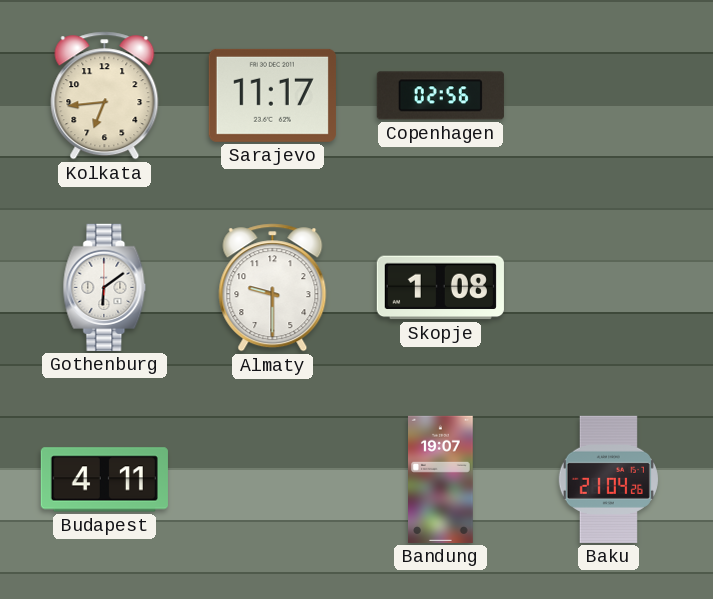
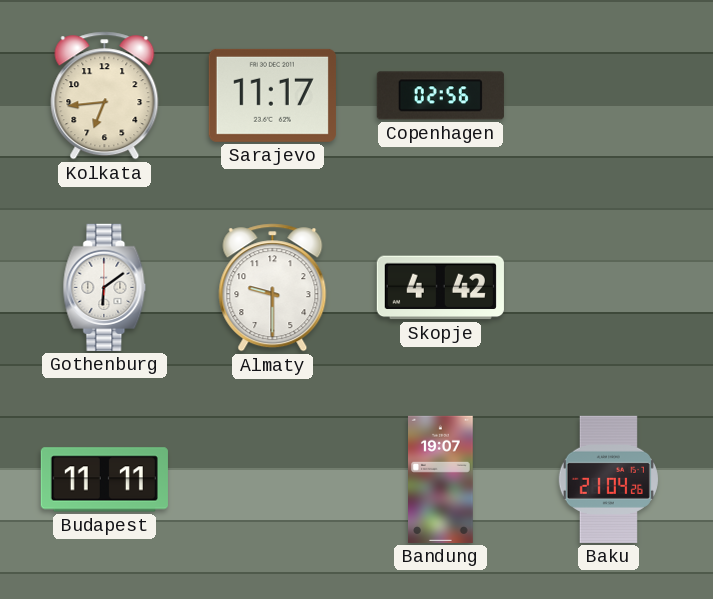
Skopje: 1:08 -> 4:42
Budapest: 4:11 -> 11:11
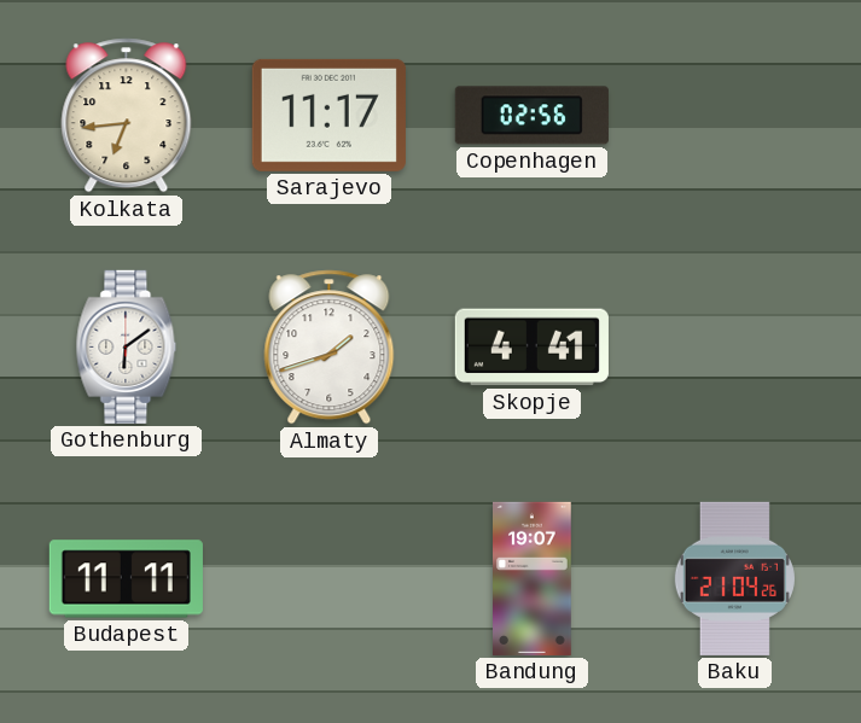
Almaty: 9:30 -> 1:42
Skopje: 4:42 -> 4:41
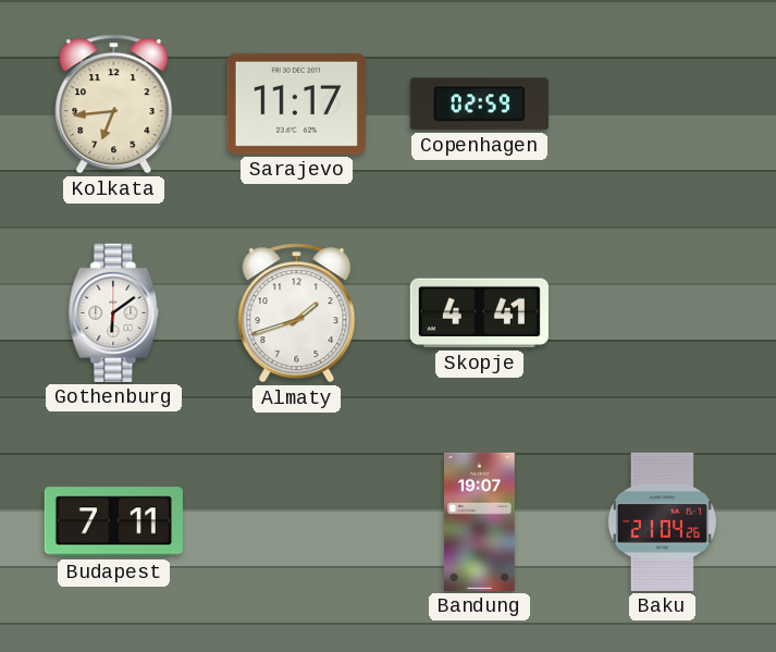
Copenhagen: 02:56 -> 02:59
Budapest: 11:11 -> 7:11
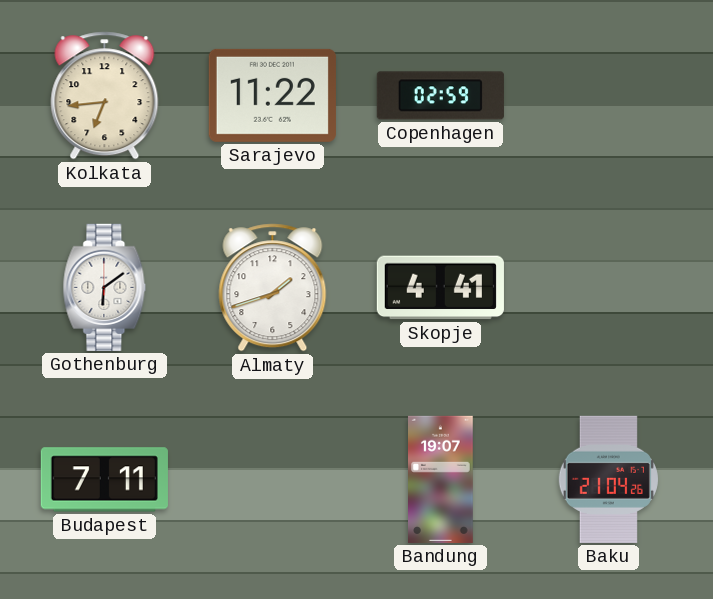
Sarajevo: 11:17 -> 11:22
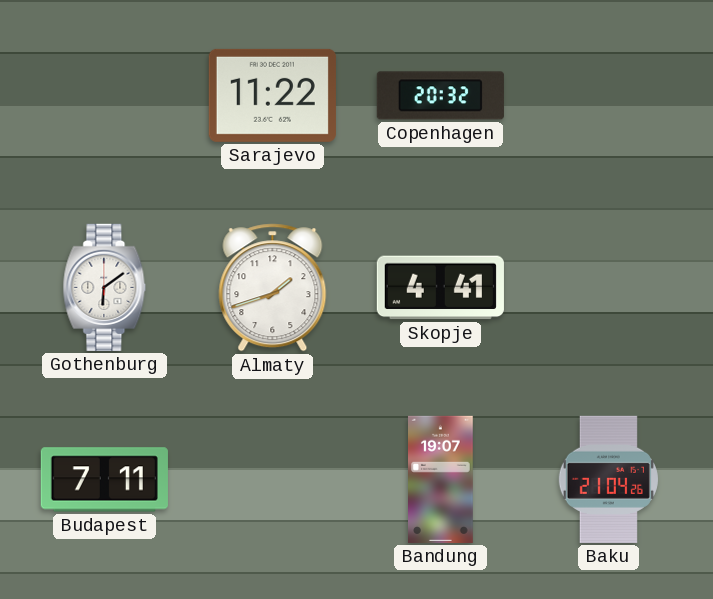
Kolkata: 6:44 -> none
Copenhagen: 02:59 -> 20:32
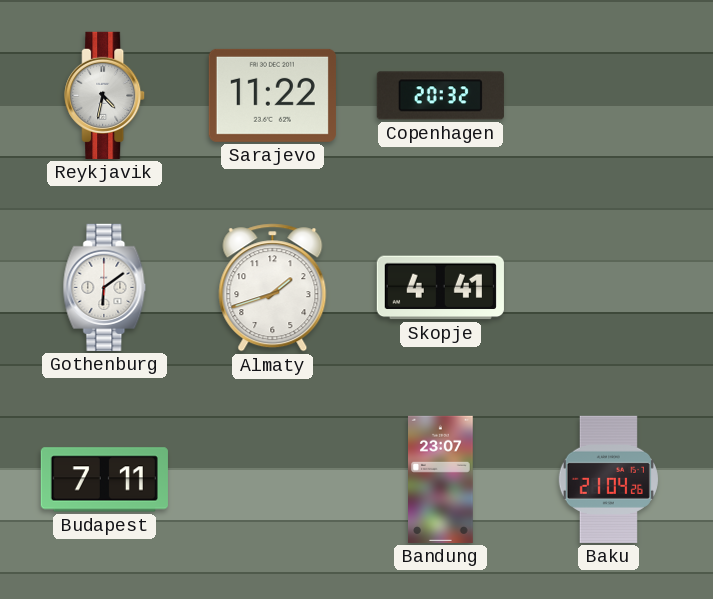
Reykjavik: none -> 4:32
Bandung: 19:07 -> 23:07
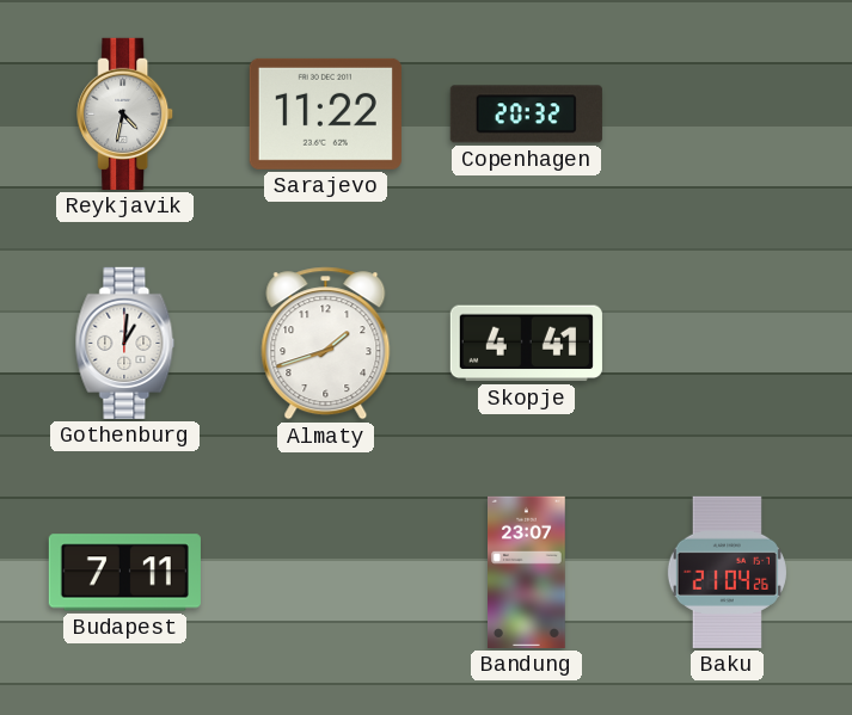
Gothenburg: 6:09 -> 1:01
